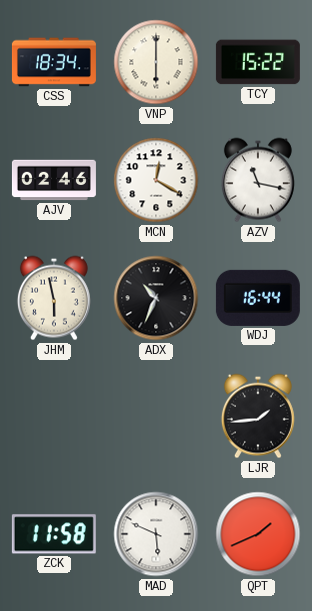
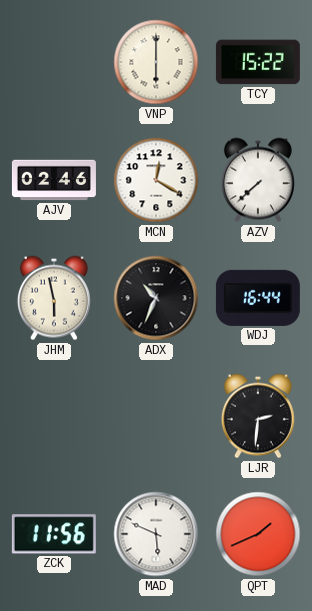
CSS: 18:34 -> none
AZV: 11:17 -> 7:38
LJR: 1:44 -> 2:31
ZCK: 11:58 -> 11:56
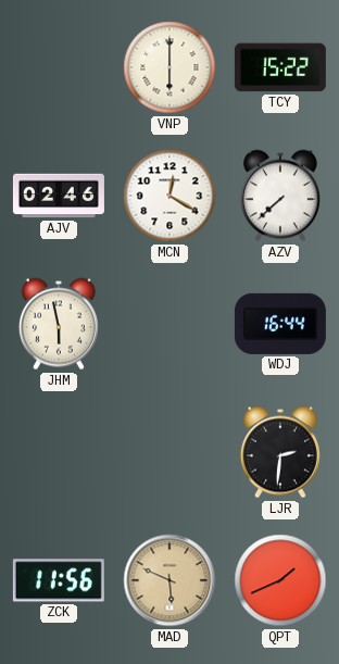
ADX: 10:34 -> none
MAD dial: white -> champagne
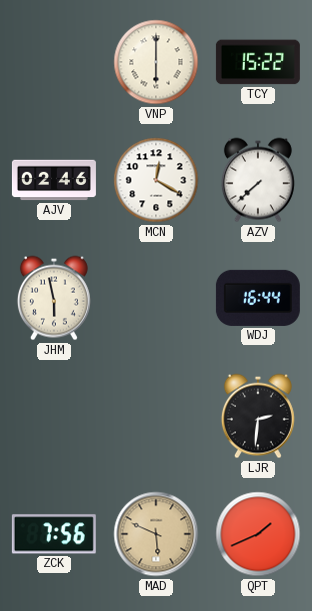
ZCK: 11:56 -> 7:56
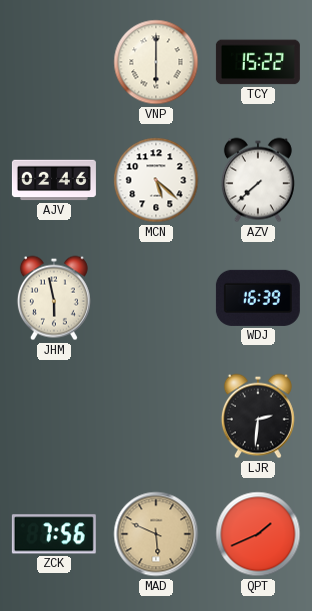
MCN: 12:20 -> 5:22
WDJ: 16:44 -> 16:39
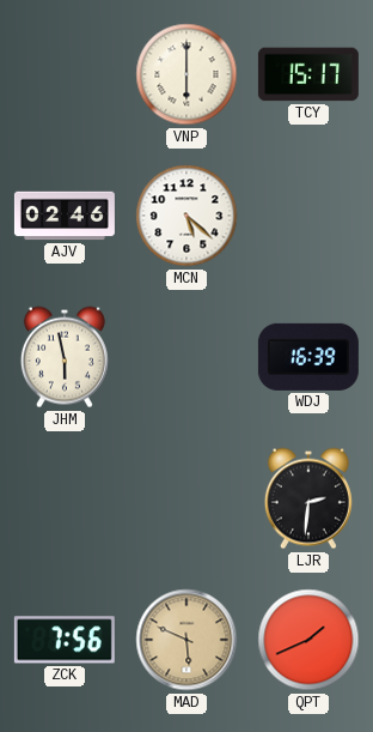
TCY: 15:22 -> 15:17
AZV: 7:38 -> none
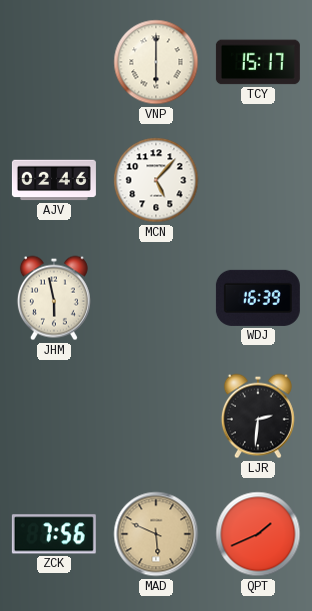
MCN: 5:22 -> 5:07
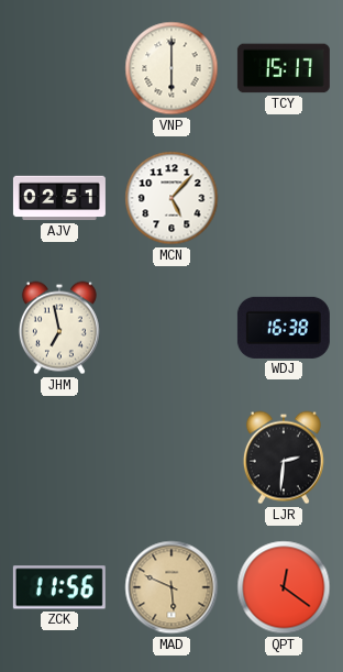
AJV: 02:46 -> 02:51
JHM: 5:58 -> 6:58
WDJ: 16:39 -> 16:38
ZCK: 7:56 -> 11:56
QPT: 1:41 -> 12:21
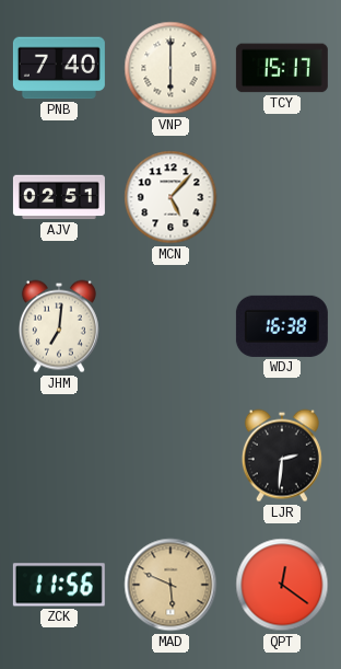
PNB: none -> 7:40
JHM: 6:58 -> 7:01
